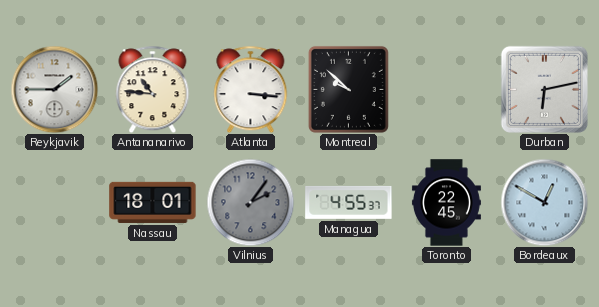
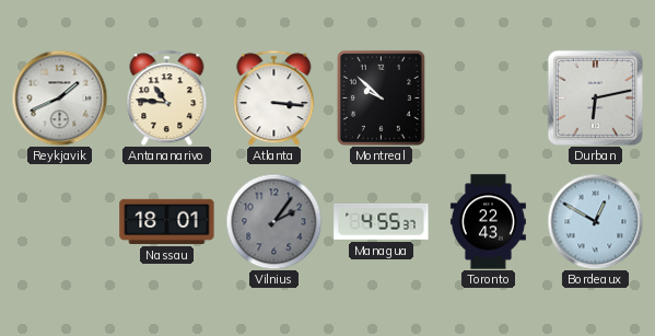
Reykjavik: 1:45 -> 1:41
Toronto: 22:45 -> 22:43
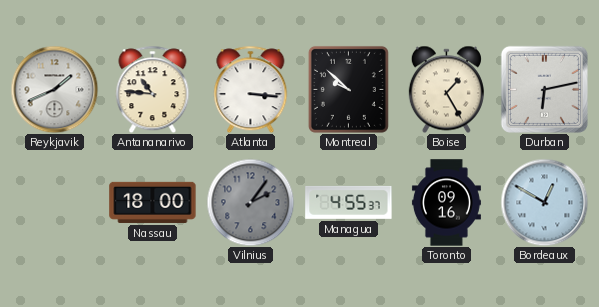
Boise: none -> 1:25
Nassau: 18:01 -> 18:00
Toronto: 22:43 -> 09:16
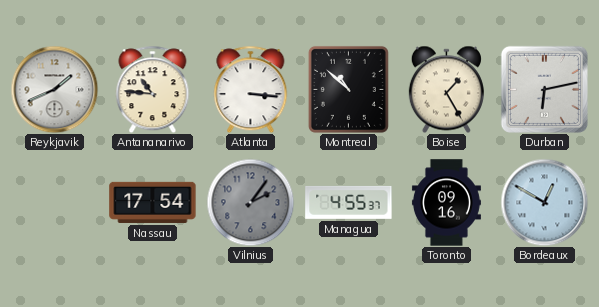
Montreal: 9:52 -> 10:52
Nassau: 18:00 -> 17:54
